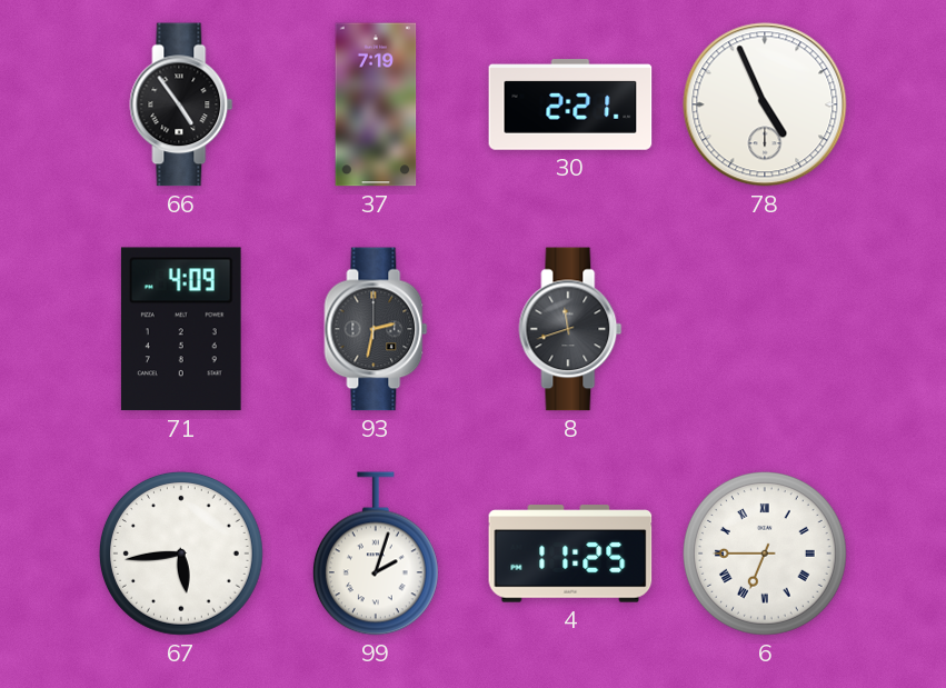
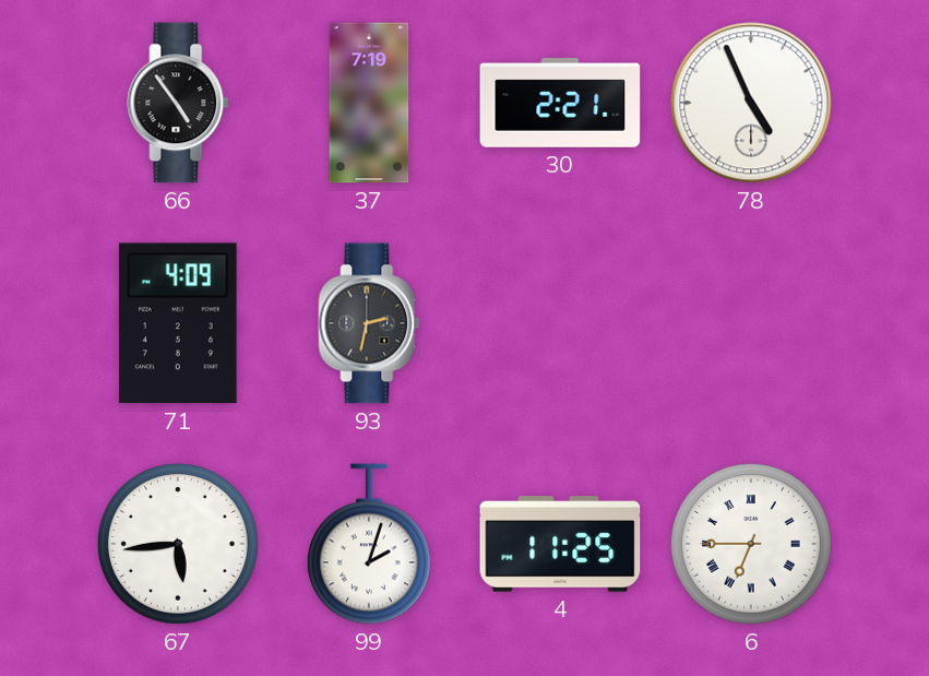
8: 11:42 -> none
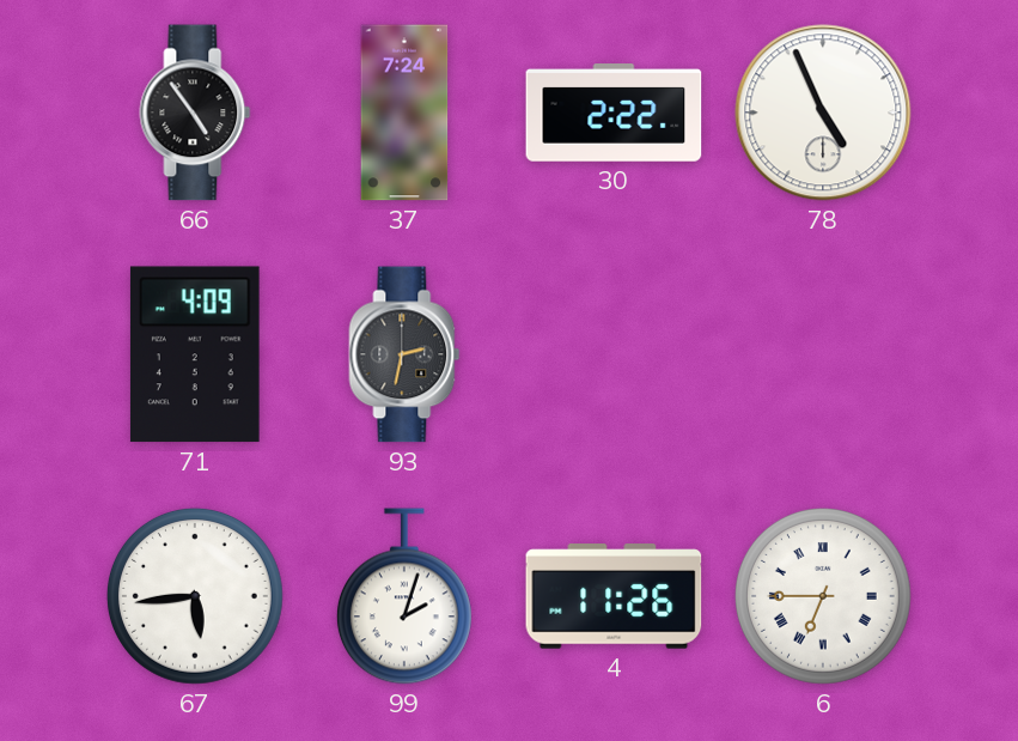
37: 7:19 -> 7:24
30: 2:21 -> 2:22
4: 11:25 -> 11:26
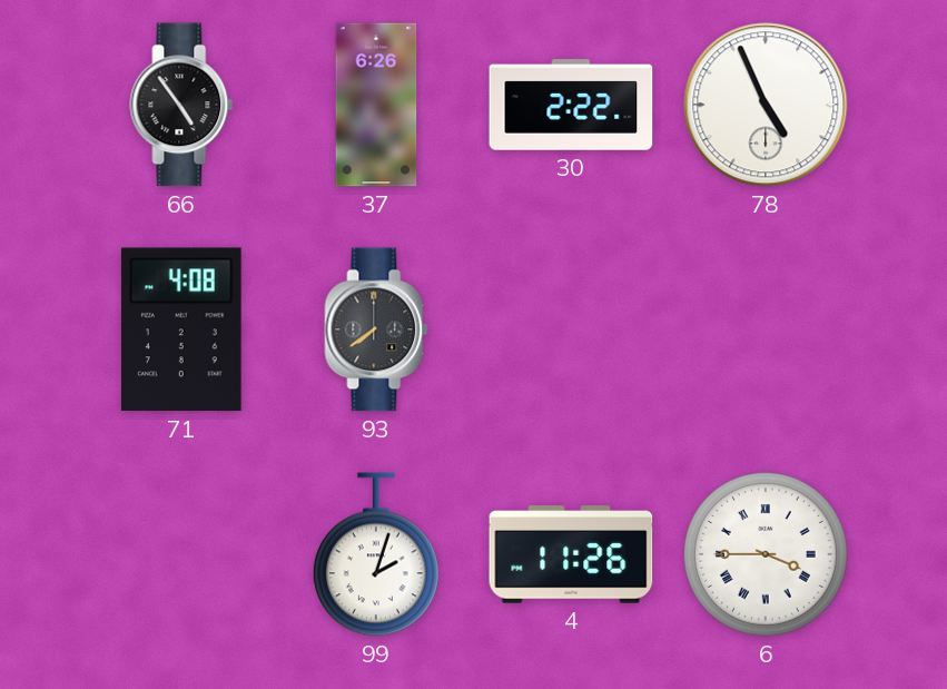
37: 7:24 -> 6:26
71: 4:09 -> 4:08
93: 2:32 -> 7:39
67: 5:44 -> none
6: 6:45 -> 3:45
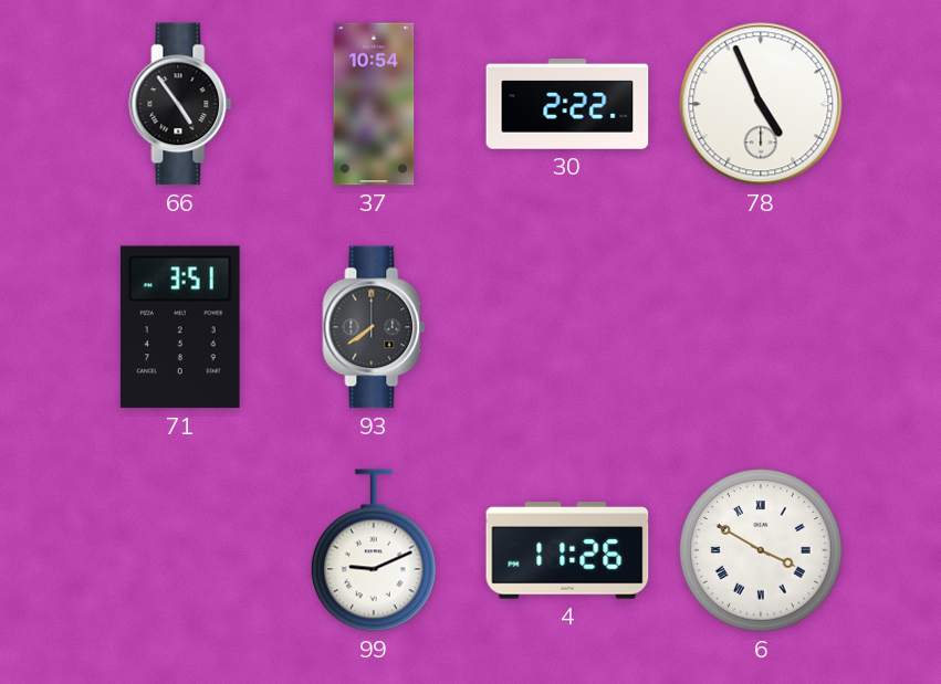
37: 6:26 -> 10:54
71: 4:08 -> 3:51
99: 2:03 -> 9:11
6: 3:45 -> 3:50
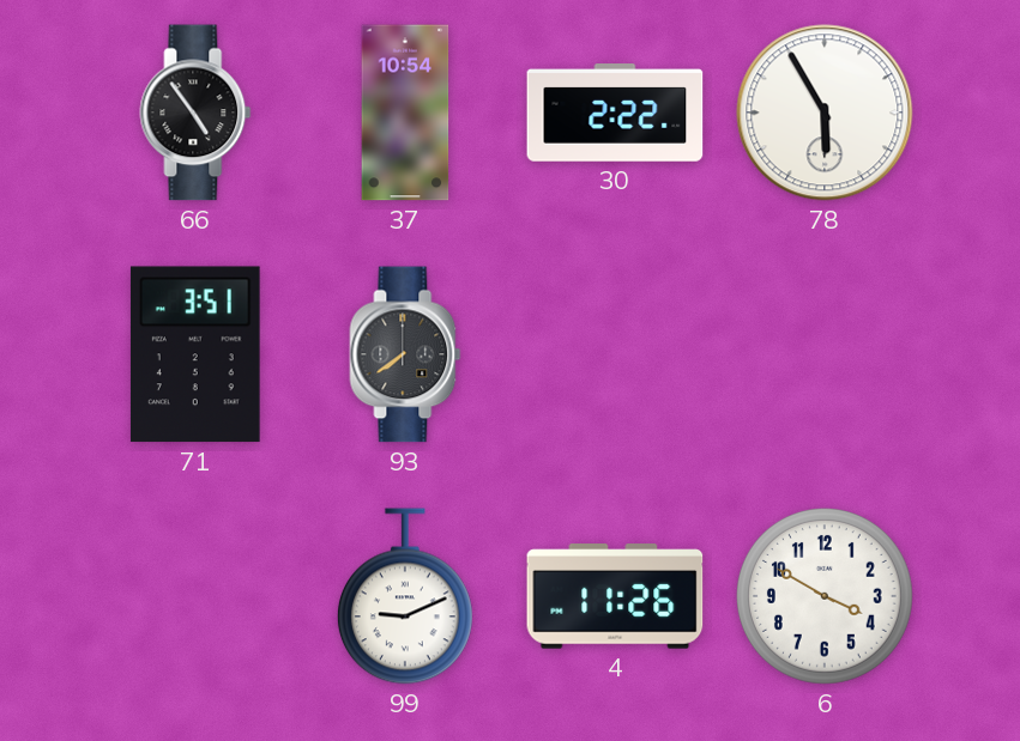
78: 4:56 -> 5:55
6 numerals: Roman -> Arabic
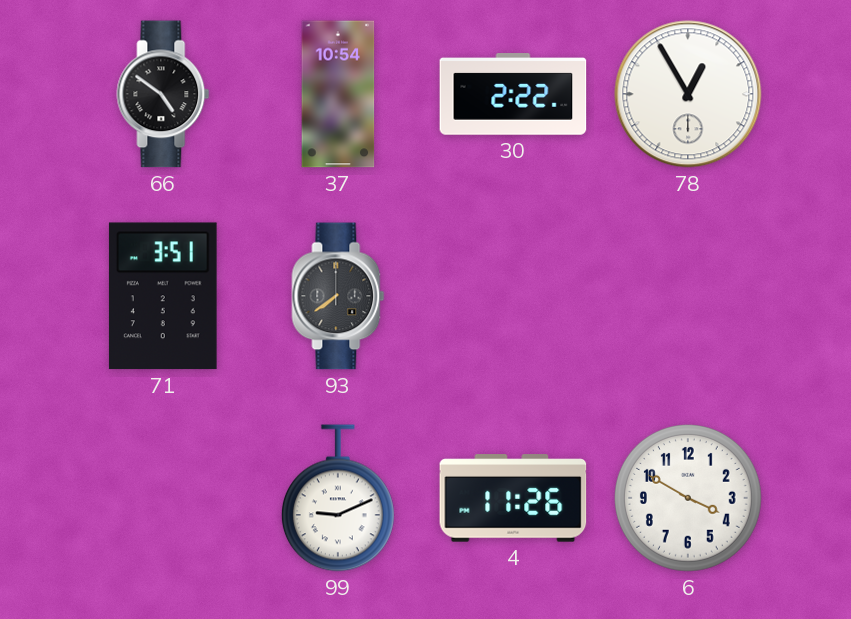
66: 4:54 -> 4:51
78: 5:55 -> 12:55
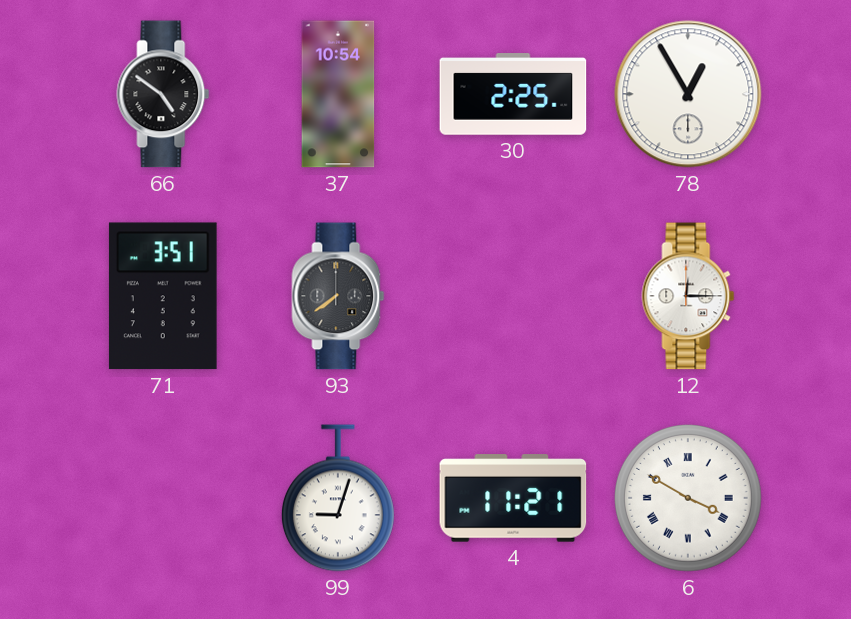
30: 2:22 -> 2:25
12: none -> 12:15
99: 9:11 -> 9:03
4: 11:26 -> 11:21
6 numerals: Arabic -> Roman
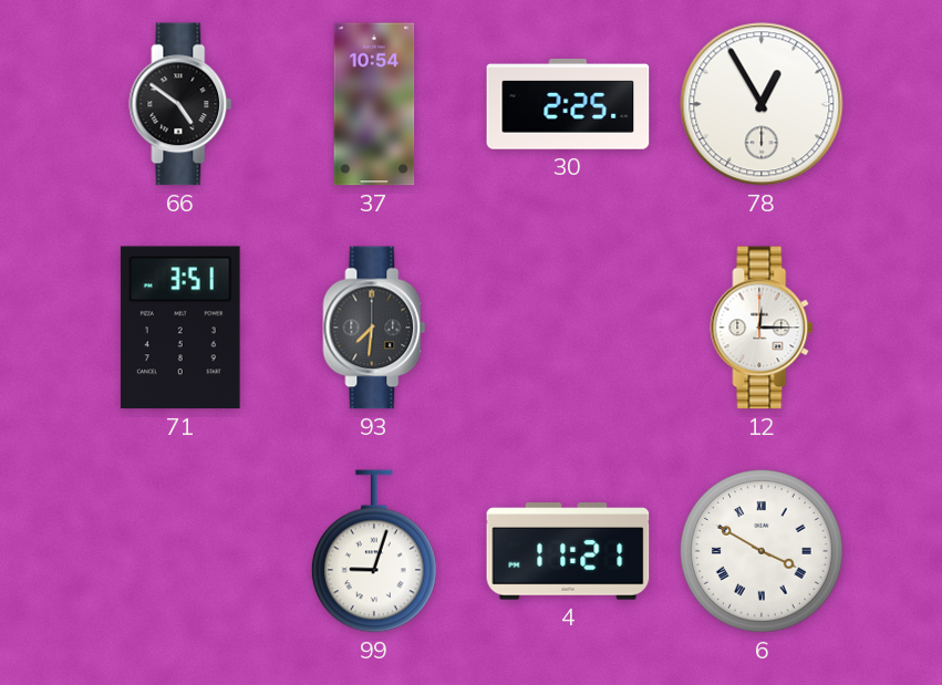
93: 7:39 -> 7:31
